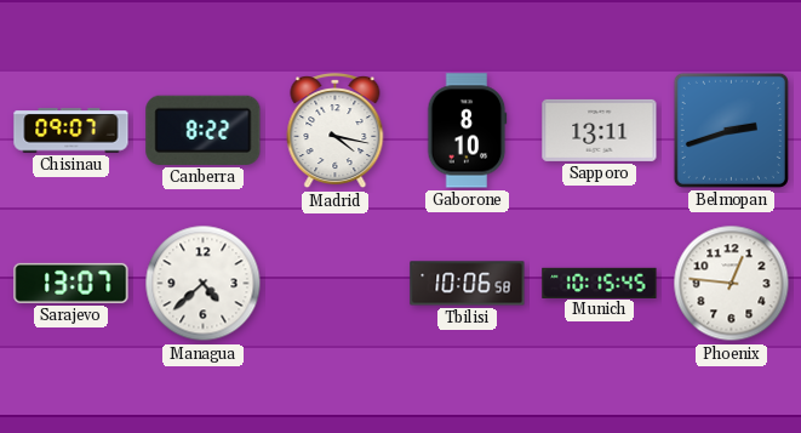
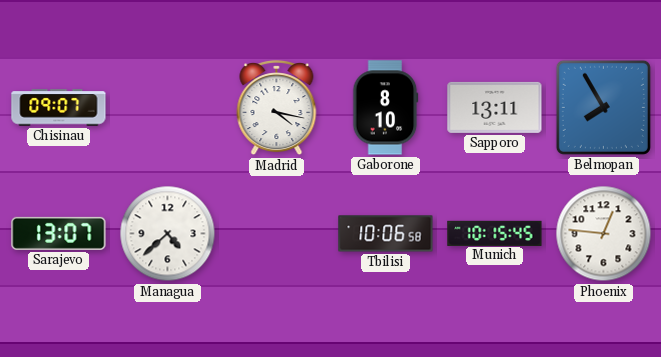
Canberra: 8:22 -> none
Belmopan: 2:42 -> 7:55
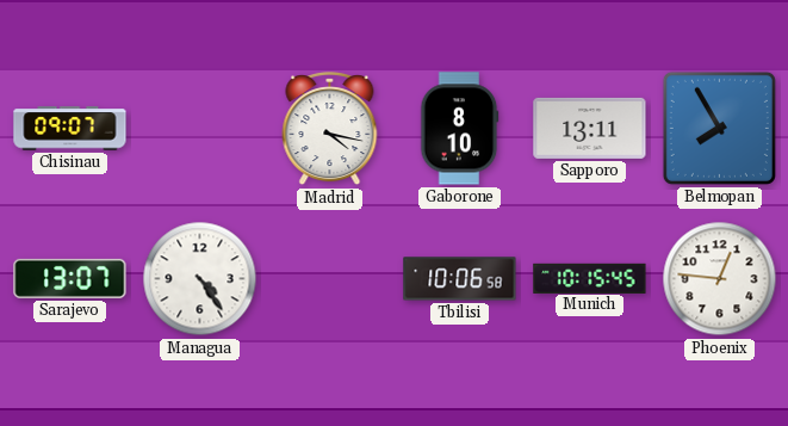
Managua: 4:38 -> 4:24
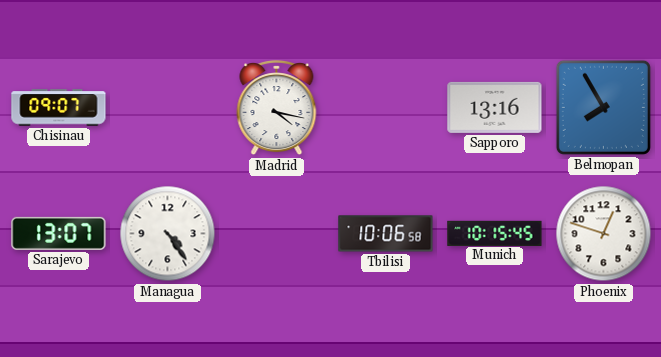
Gaborone: 8:10 -> none
Sapporo: 13:11 -> 13:16
Phoenix: 12:46 -> 12:48
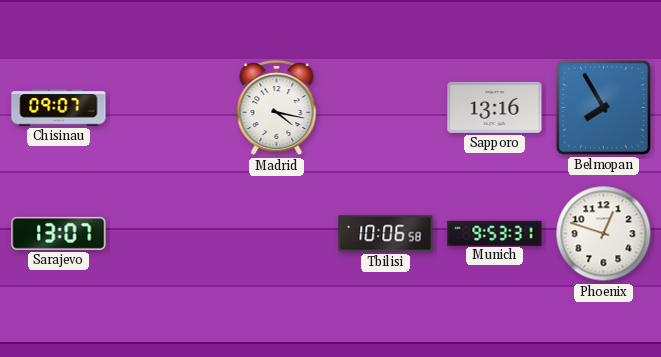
Managua: 4:24 -> none
Munich: 10:15 -> 9:53
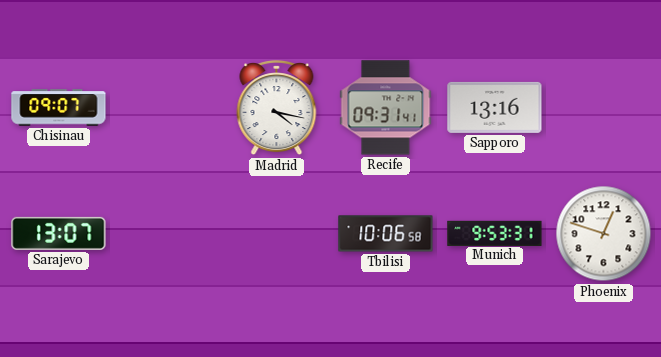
Recife: none -> 09:31
Belmopan: 7:55 -> none
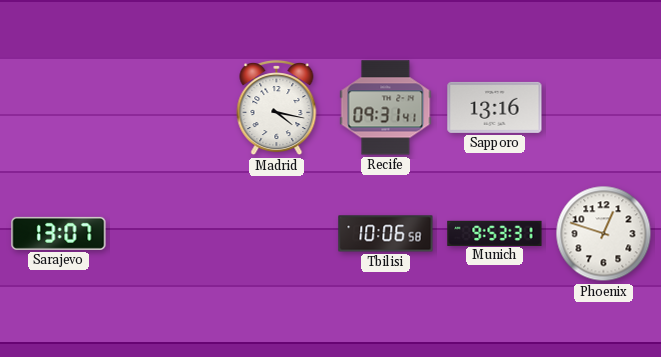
Chisinau: 09:07 -> none
